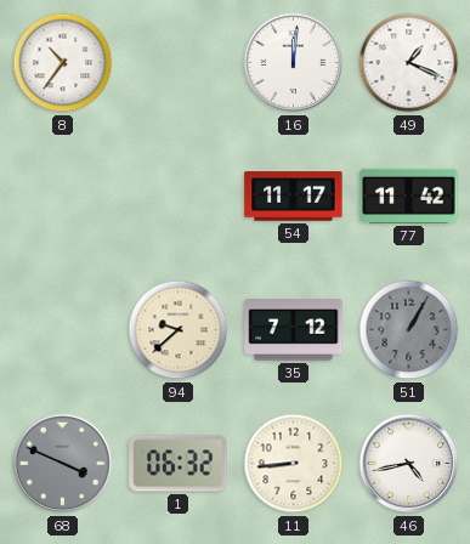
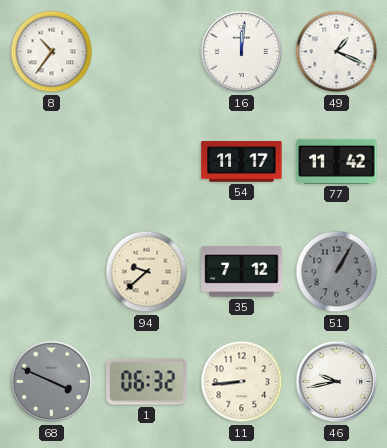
46: 4:43 -> 9:43
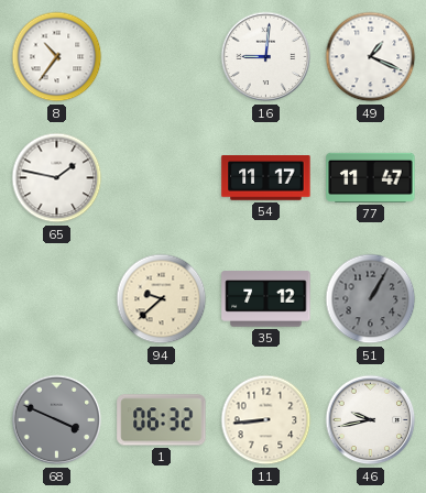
16: 12:01 -> 9:01
65: none -> 1:47
77: 11:42 -> 11:47
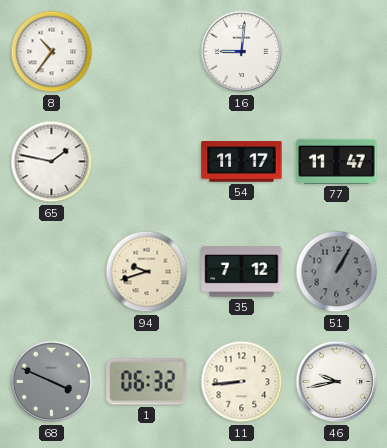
49: 1:19 -> none
94: 9:38 -> 9:42
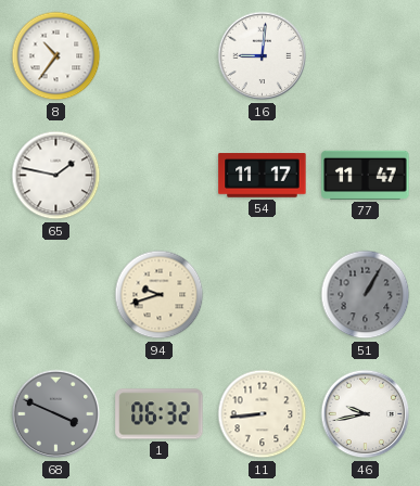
35: 7:12 -> none
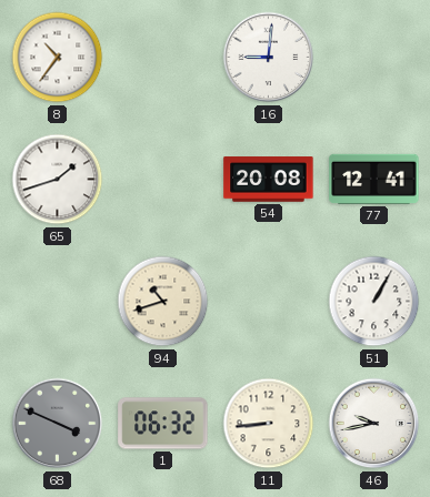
65: 1:47 -> 1:42
54: 11:17 -> 20:08
77: 11:47 -> 12:41
94: 9:42 -> 10:42
51 dial: grey -> white
